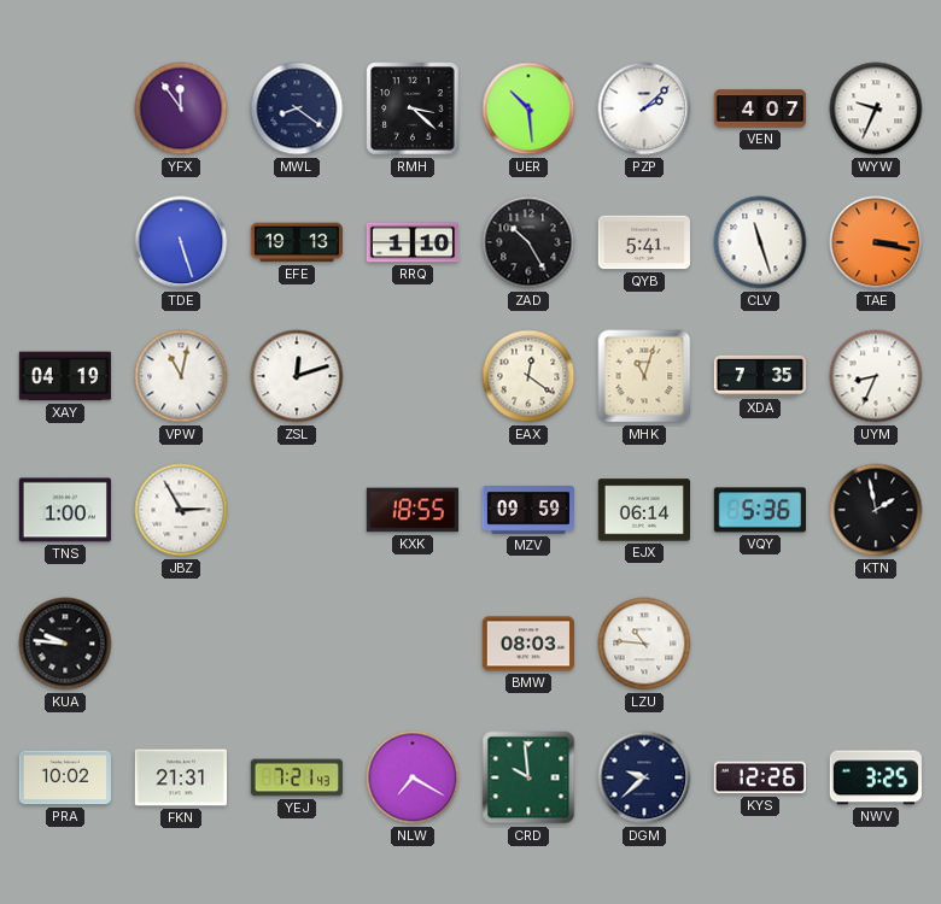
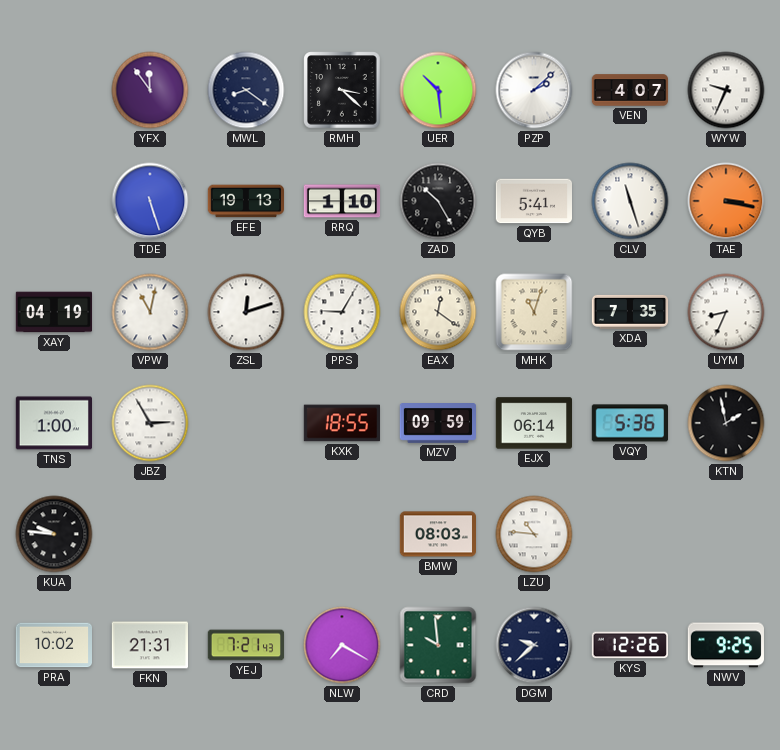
PPS: none -> 9:05
NWV: 3:25 -> 9:25
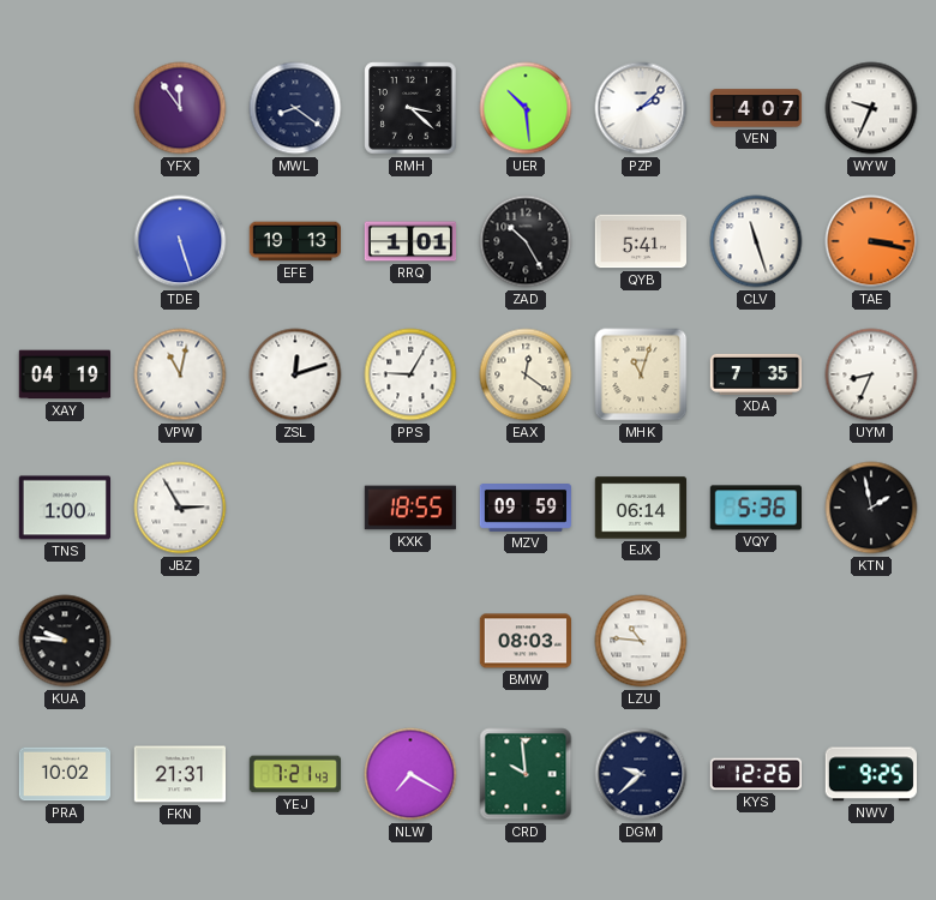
RRQ: 1:10 -> 1:01
